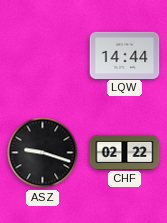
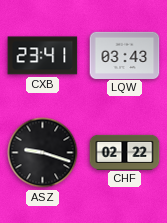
CXB: none -> 23:41
LQW: 14:44 -> 03:43
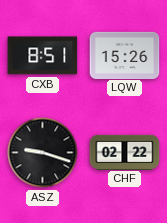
CXB: 23:41 -> 8:51
LQW: 03:43 -> 15:26
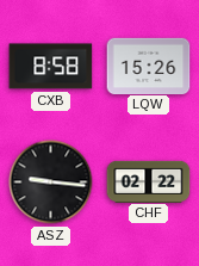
CXB: 8:51 -> 8:58
ASZ: 9:18 -> 9:16
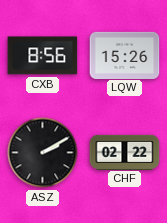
CXB: 8:58 -> 8:56
ASZ: 9:16 -> 2:10
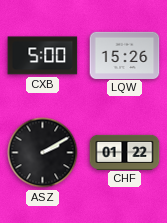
CXB: 8:56 -> 5:00
CHF: 02:22 -> 01:22
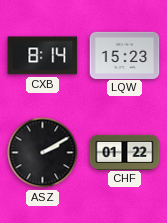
CXB: 5:00 -> 8:14
LQW: 15:26 -> 15:23
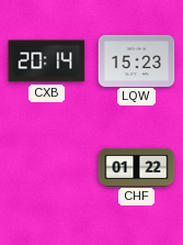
CXB: 8:14 -> 20:14
ASZ: 2:10 -> none
